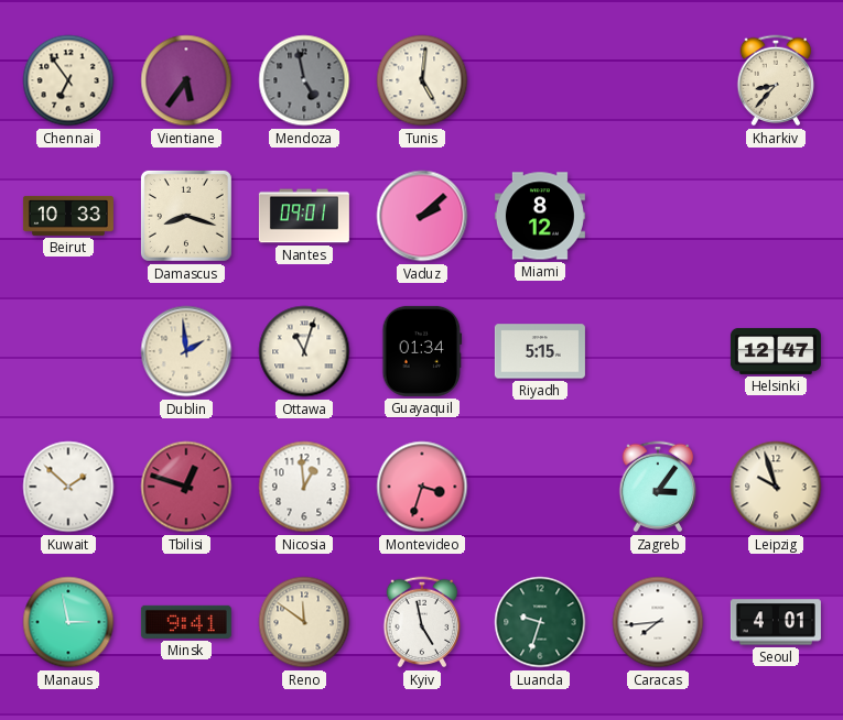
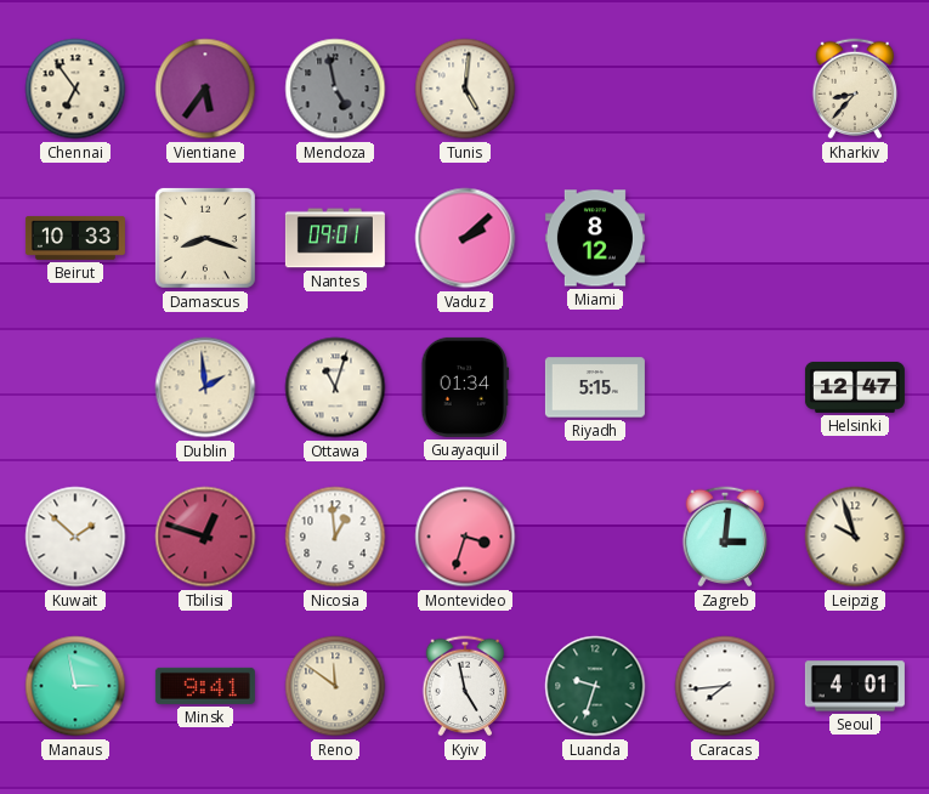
Zagreb: 3:06 -> 3:01
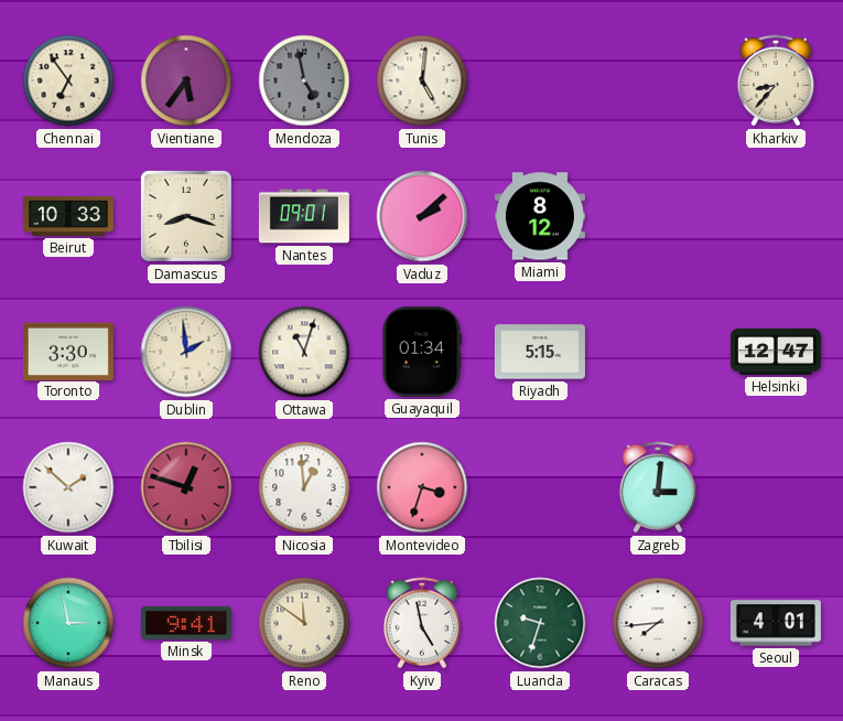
Toronto: none -> 3:30
Leipzig: 9:57 -> none
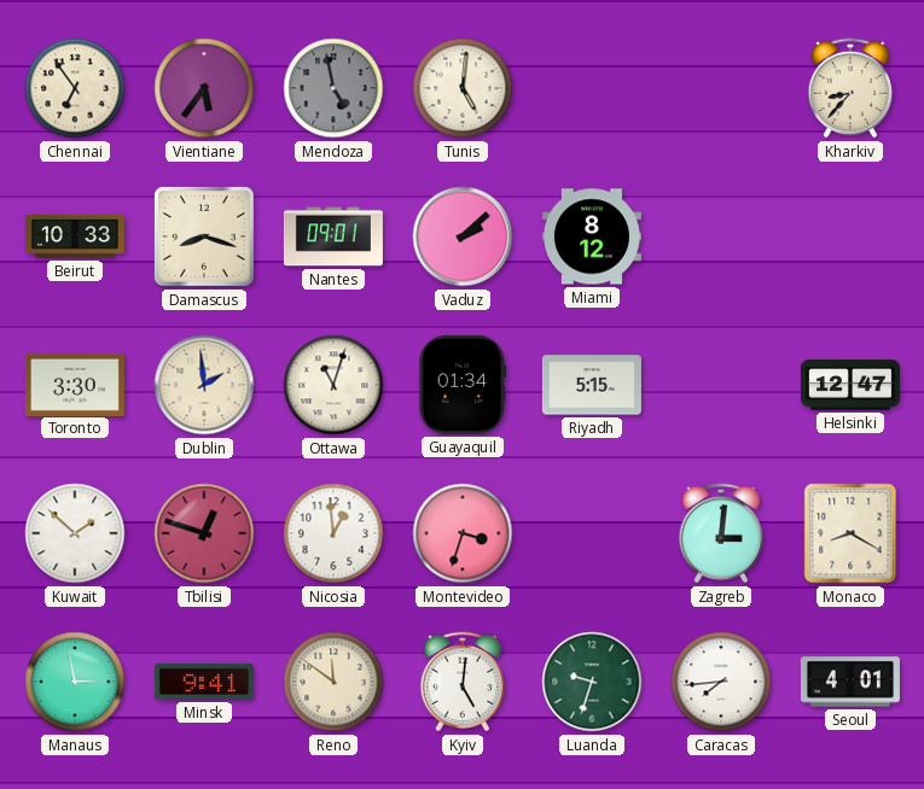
Monaco: none -> 8:20
Kyiv: 4:58 -> 5:01
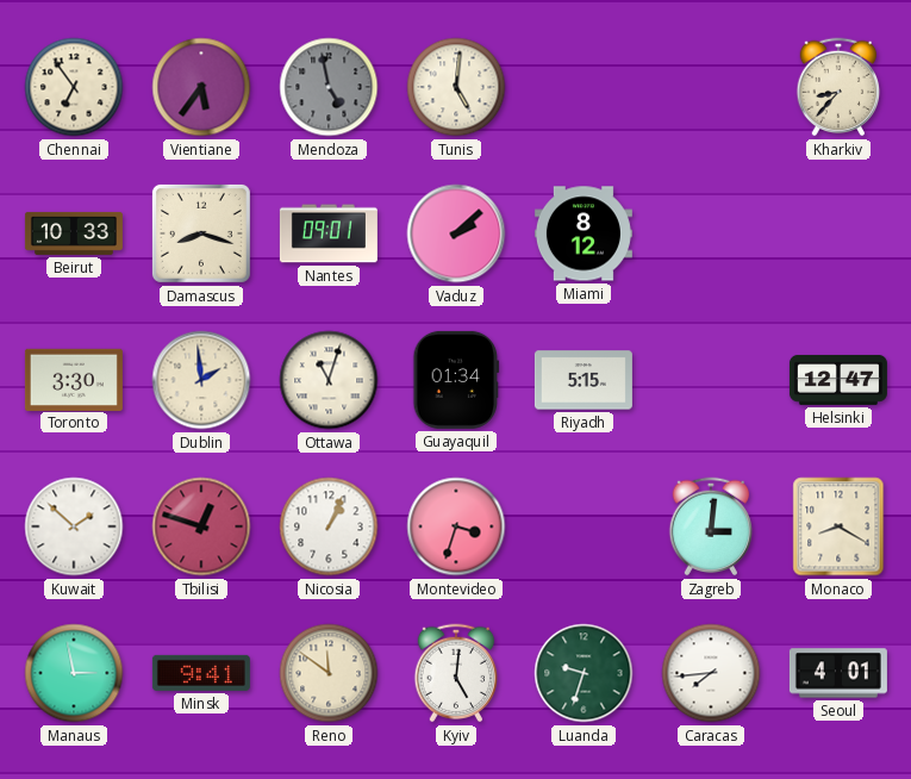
Nicosia: 12:59 -> 1:04
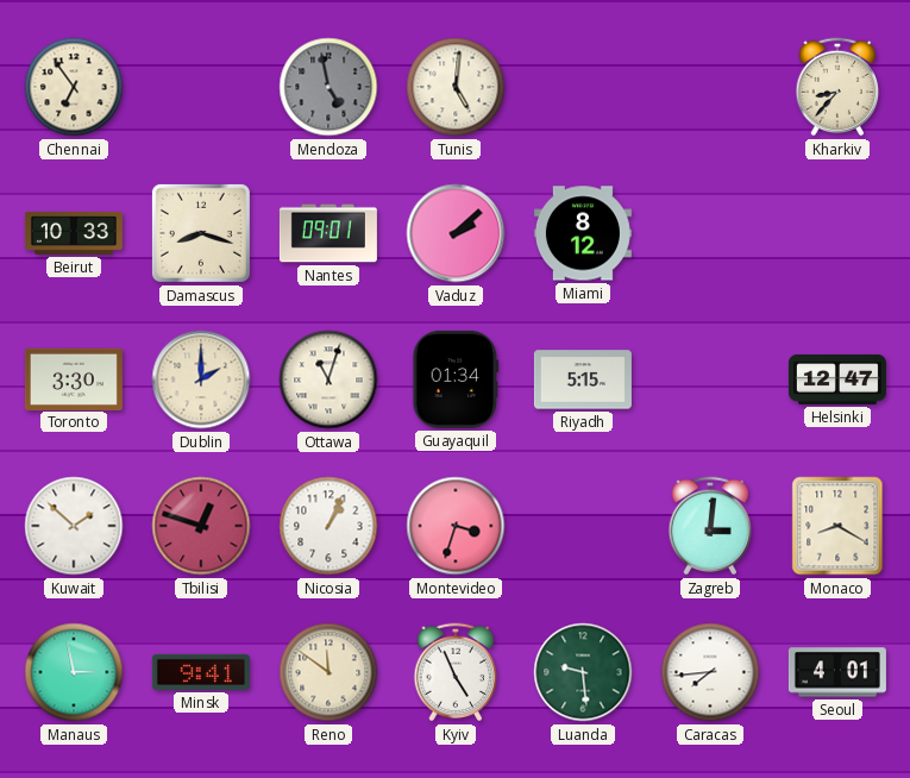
Vientiane: 5:36 -> none
Dublin: 1:59 -> 2:00
Kyiv: 5:01 -> 4:56
Luanda: 9:33 -> 9:29
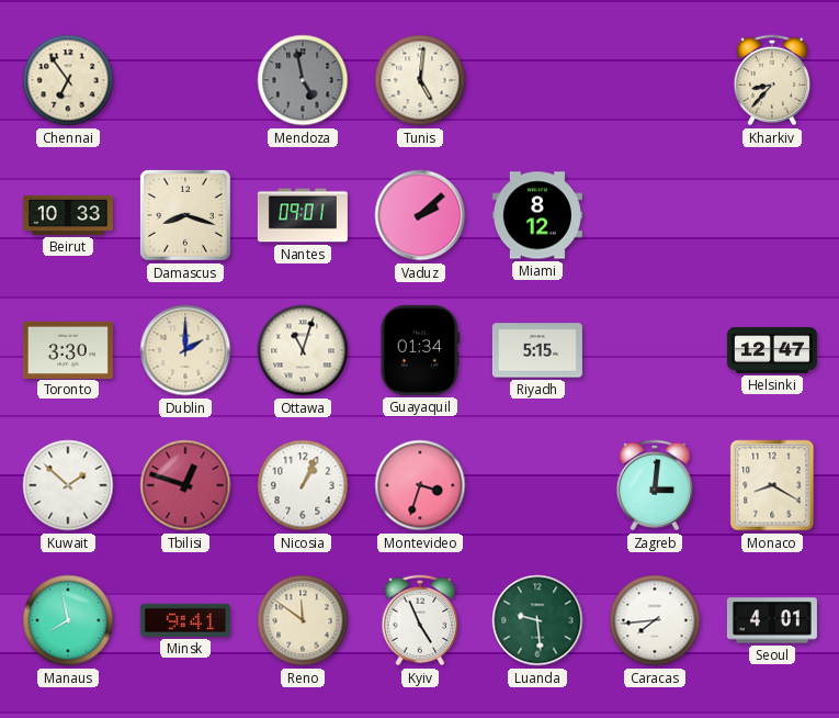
Manaus: 2:58 -> 7:58
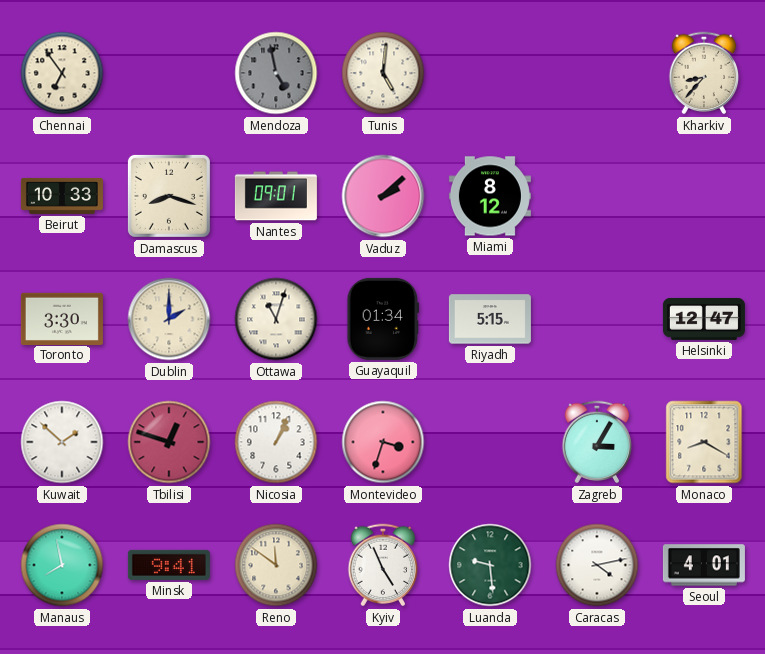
Zagreb: 3:01 -> 3:05
Caracas: 7:44 -> 4:13
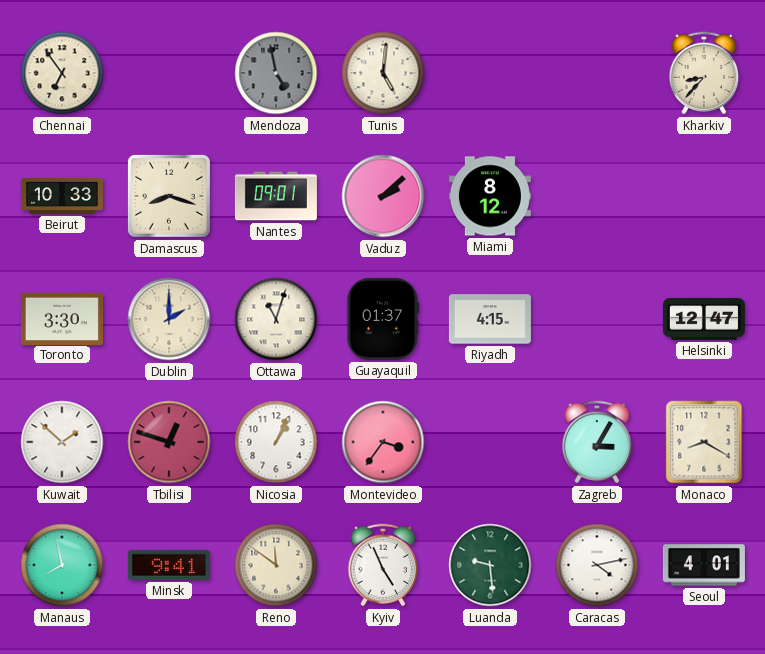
Guayaquil: 01:34 -> 01:37
Riyadh: 5:15 -> 4:15
Montevideo: 3:33 -> 3:36
